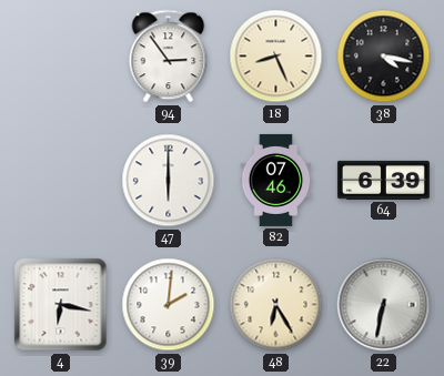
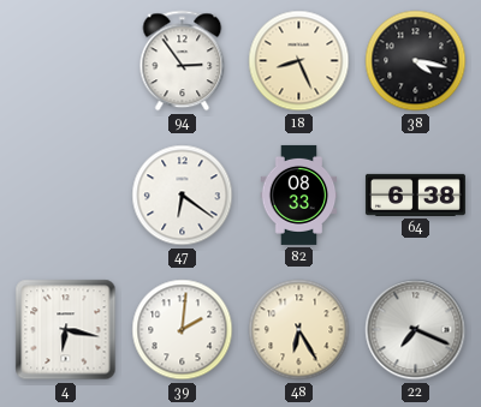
47: 6:00 -> 6:21
82: 07:46 -> 08:33
64: 6:39 -> 6:38
22: 6:32 -> 7:19
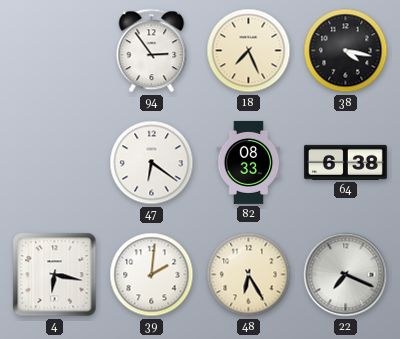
18: 8:26 -> 7:26
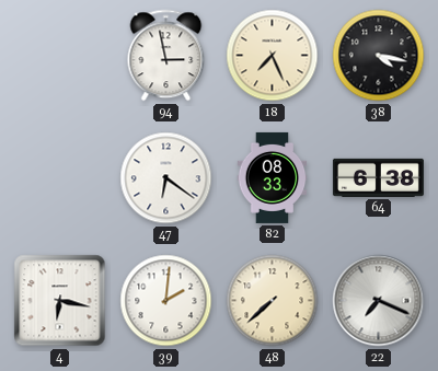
94: 2:54 -> 2:58
48: 6:25 -> 7:38
